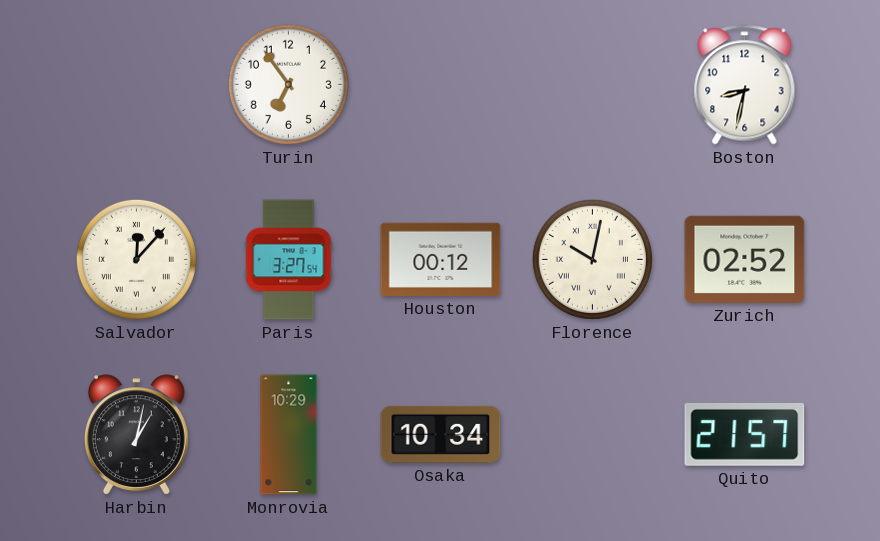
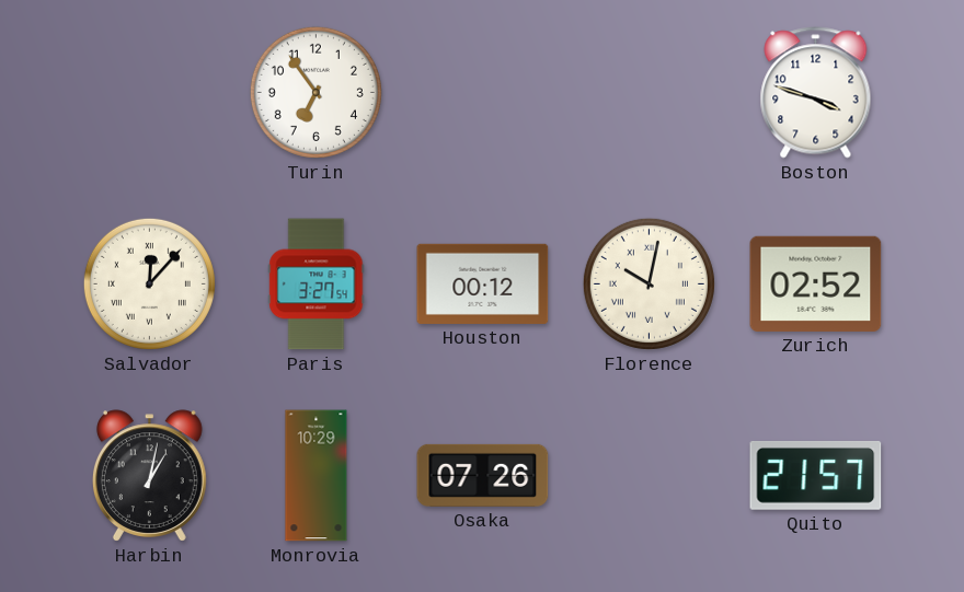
Boston: 8:32 -> 3:48
Osaka: 10:34 -> 07:26
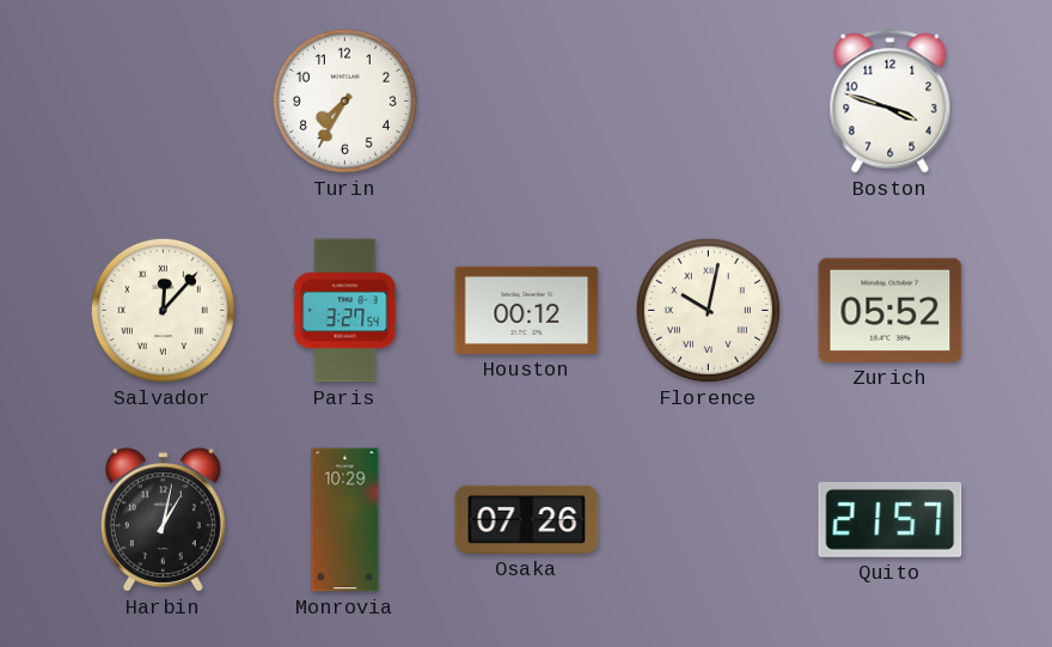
Turin: 6:54 -> 7:35
Zurich: 02:52 -> 05:52
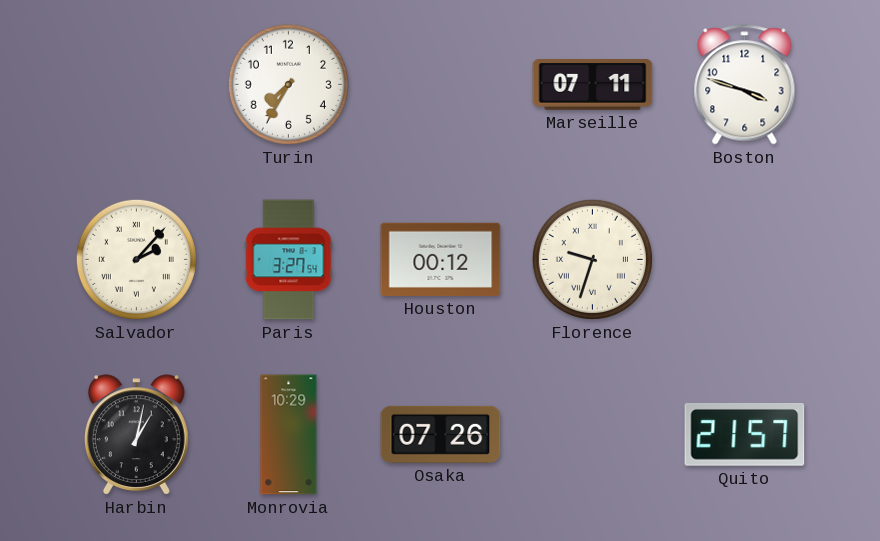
Marseille: none -> 07:11
Salvador: 12:07 -> 2:07
Florence: 10:02 -> 9:33
Zurich: 05:52 -> none
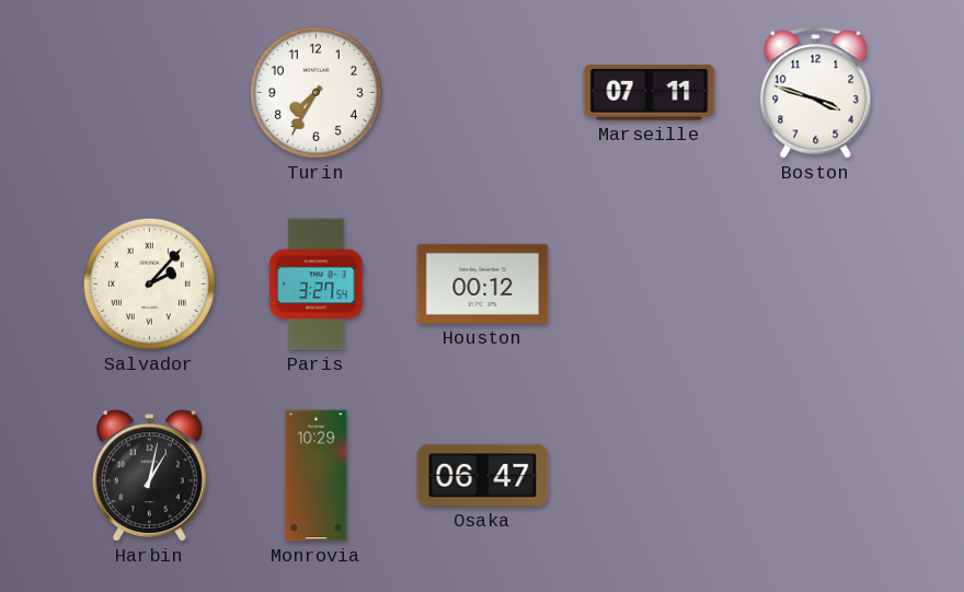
Florence: 9:33 -> none
Osaka: 07:26 -> 06:47
Quito: 21:57 -> none
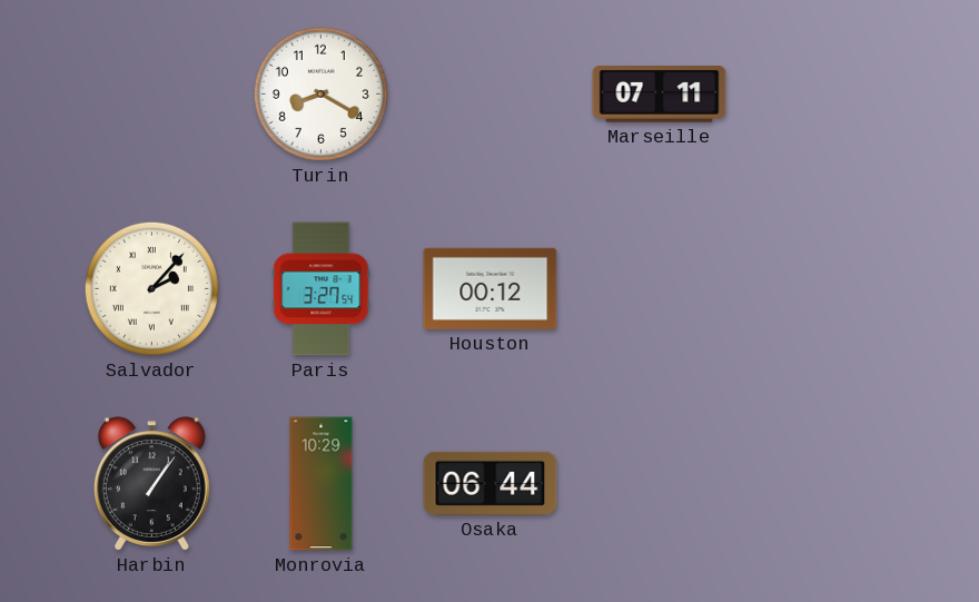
Turin: 7:35 -> 8:20
Boston: 3:48 -> none
Harbin: 1:02 -> 1:06
Osaka: 06:47 -> 06:44
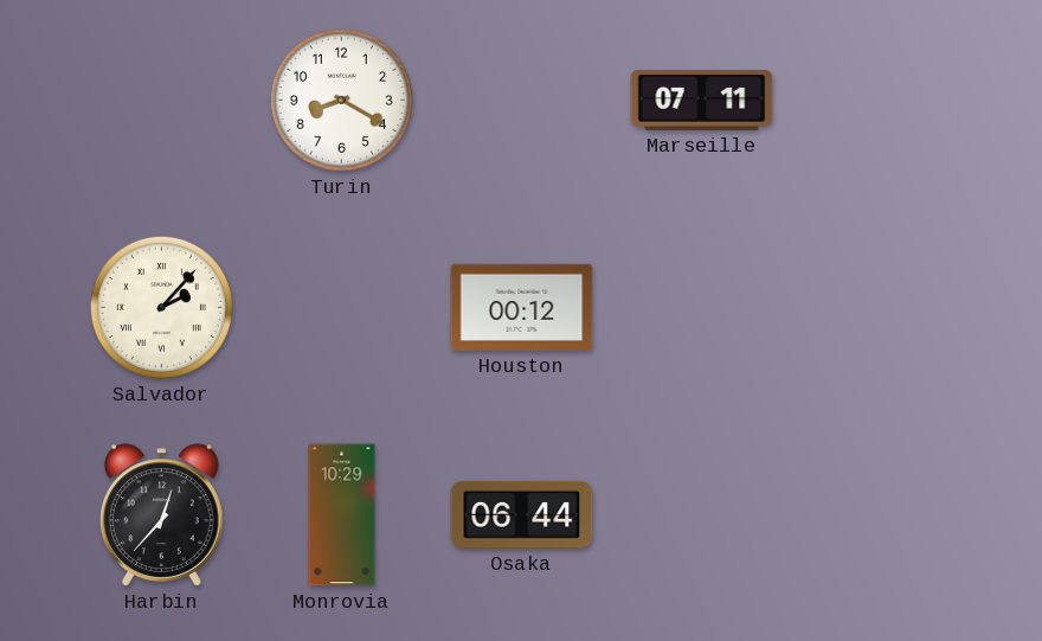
Paris: 3:27 -> none
Harbin: 1:06 -> 12:37
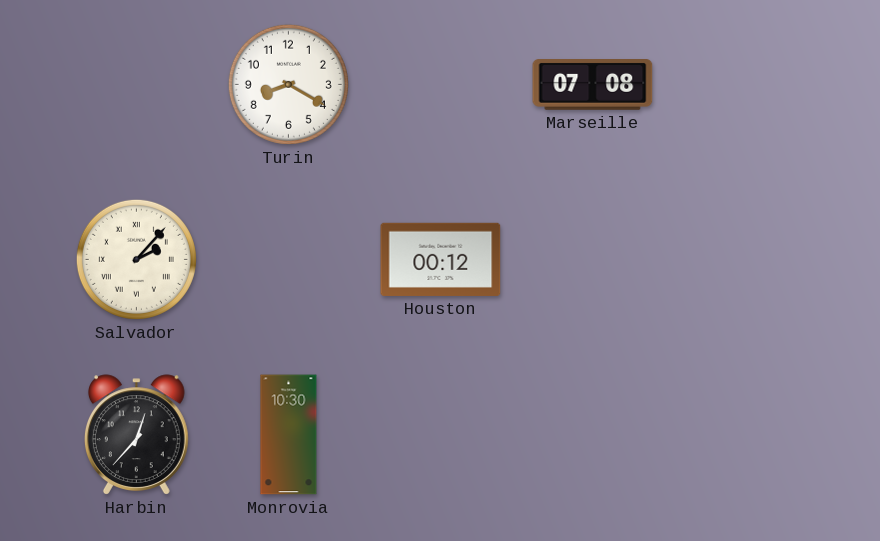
Marseille: 07:11 -> 07:08
Monrovia: 10:29 -> 10:30
Osaka: 06:44 -> none
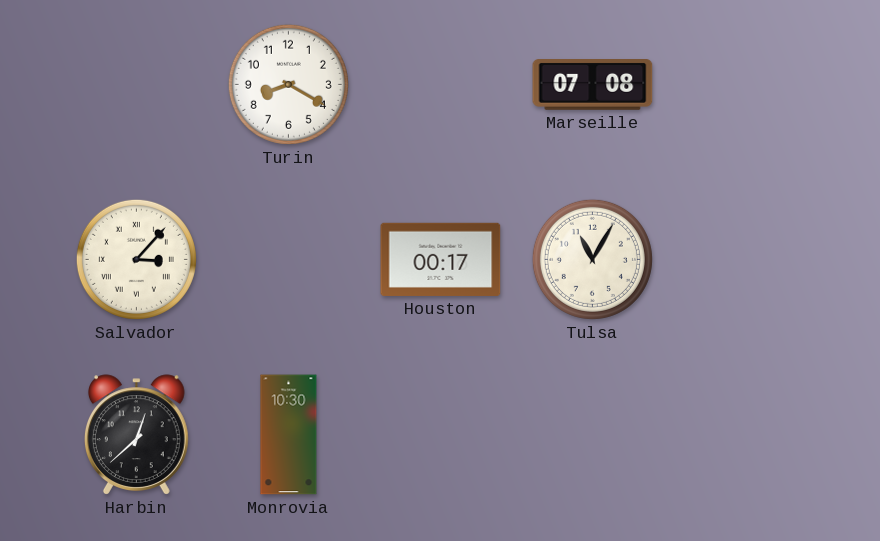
Salvador: 2:07 -> 3:07
Houston: 00:12 -> 00:17
Tulsa: none -> 11:05
Harbin: 12:37 -> 12:38
